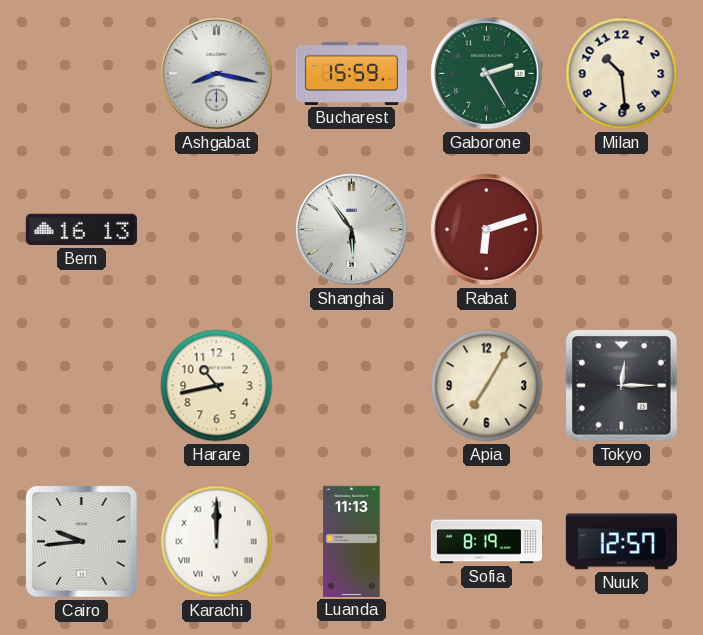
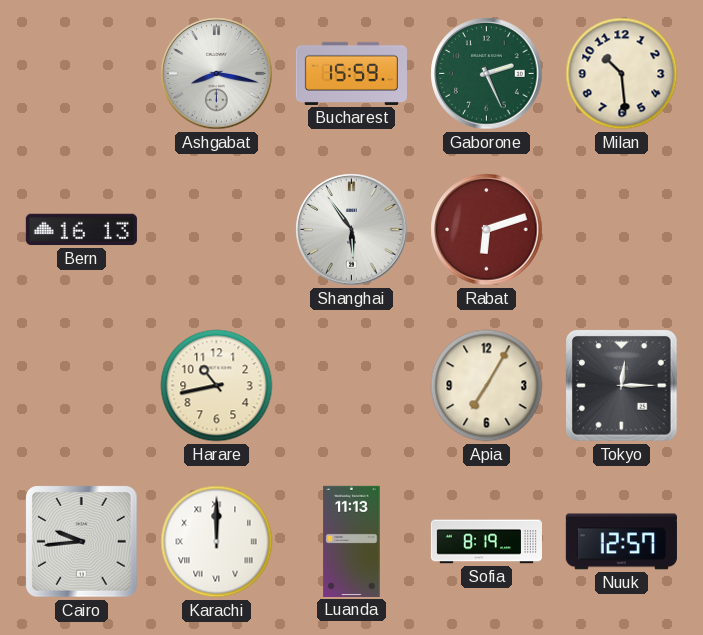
Gaborone: 2:25 -> 2:26
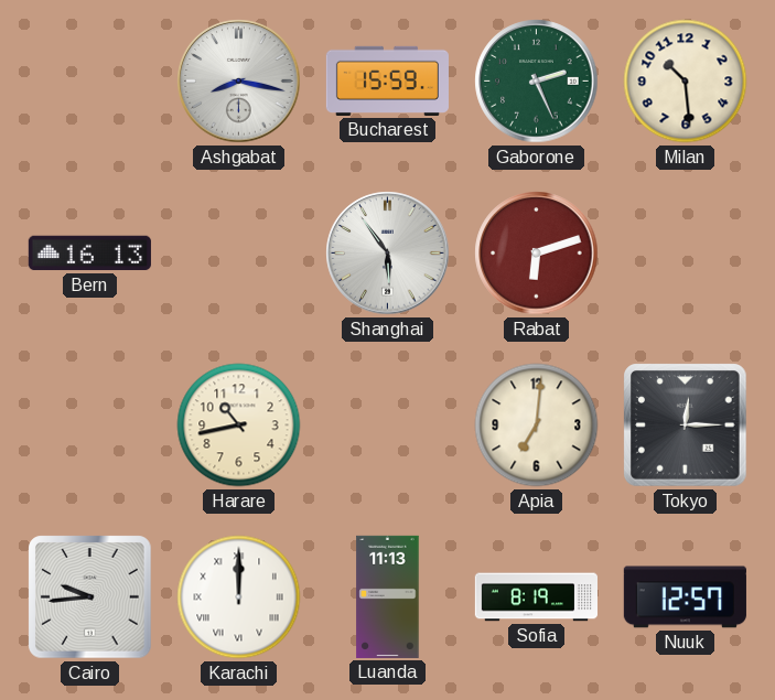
Apia: 7:05 -> 7:01
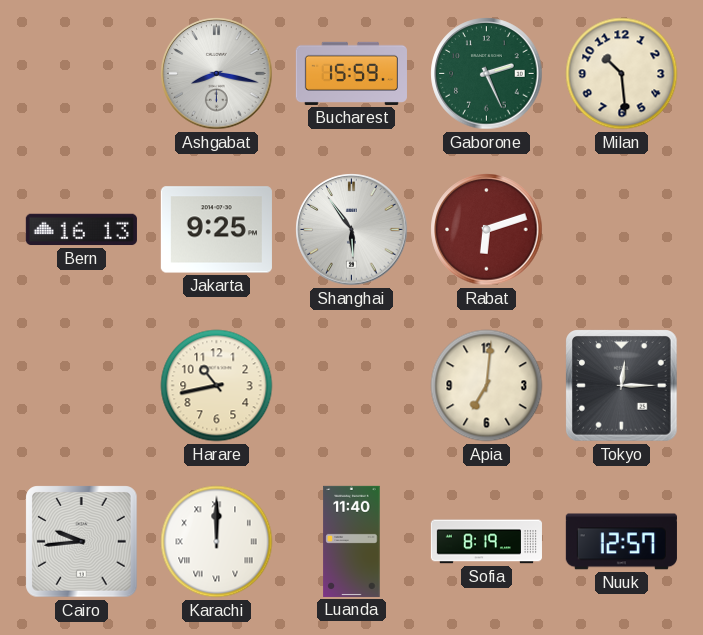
Jakarta: none -> 9:25
Luanda: 11:13 -> 11:40
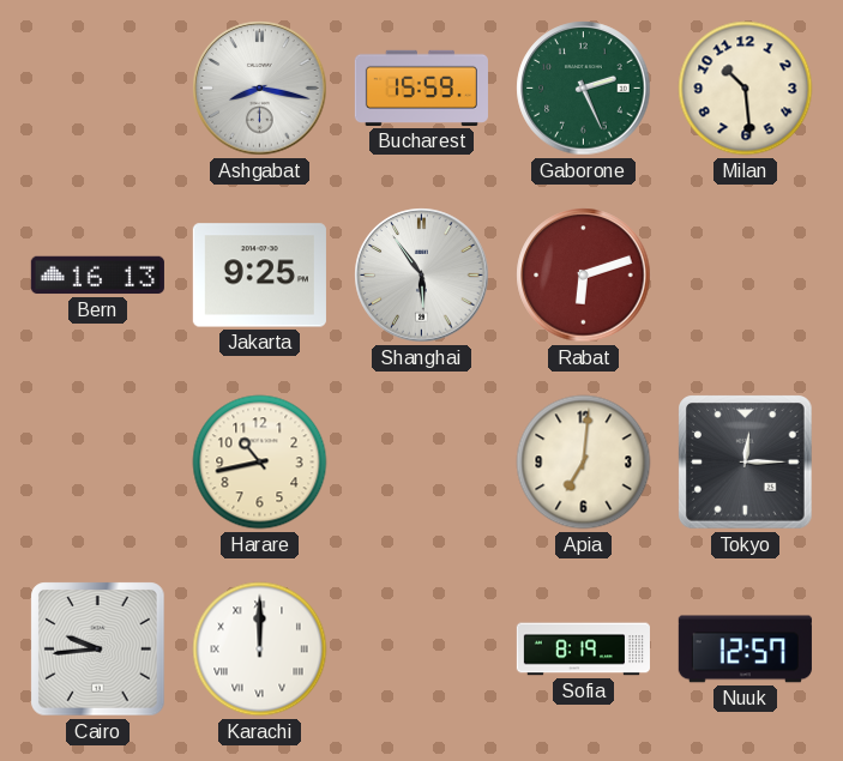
Luanda: 11:40 -> none
